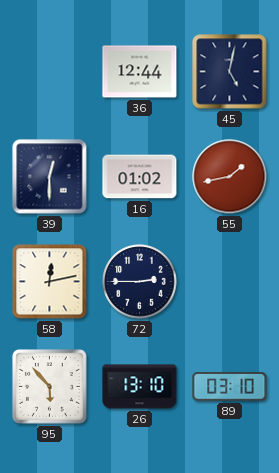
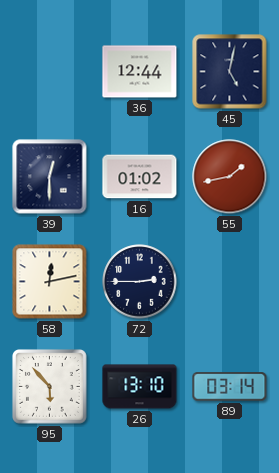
89: 03:10 -> 03:14
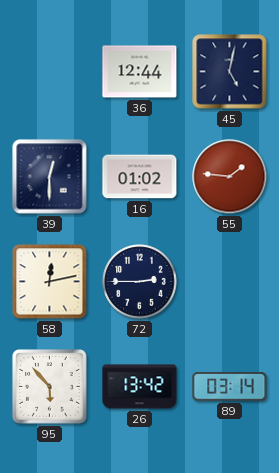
55: 1:43 -> 1:46
26: 13:10 -> 13:42
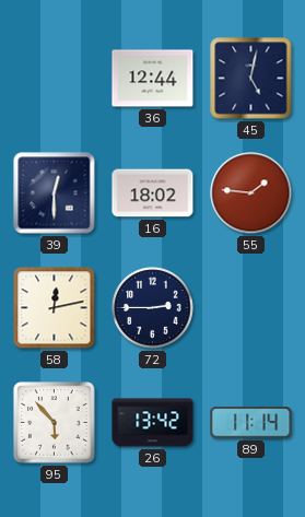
16: 01:02 -> 18:02
89: 03:14 -> 11:14
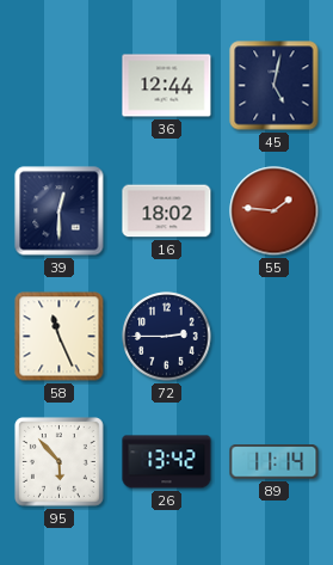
58: 12:13 -> 11:26
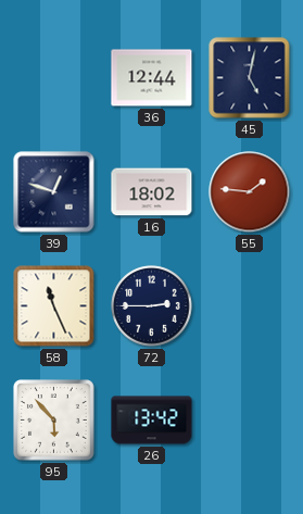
39: 12:30 -> 12:48
89: 11:14 -> none
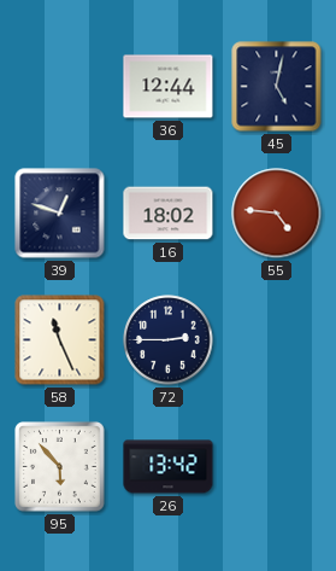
55: 1:46 -> 4:46
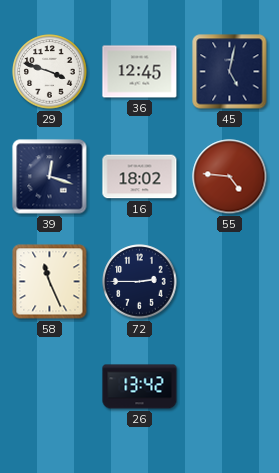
29: none -> 3:48
36: 12:44 -> 12:45
39: 12:48 -> 12:18
95: 5:53 -> none
